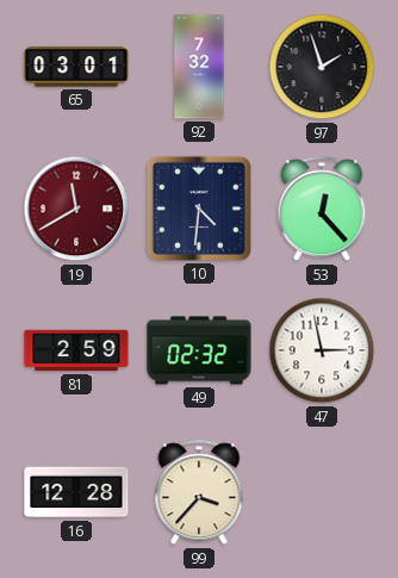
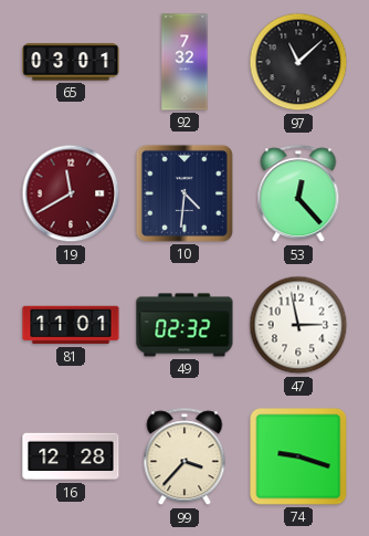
97: 1:57 -> 11:08
81: 2:59 -> 11:01
74: none -> 9:18
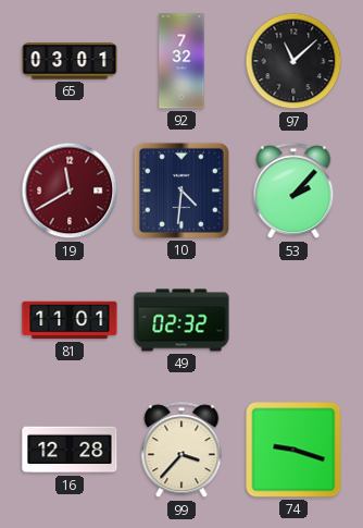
53: 12:23 -> 2:07
47: 2:58 -> none
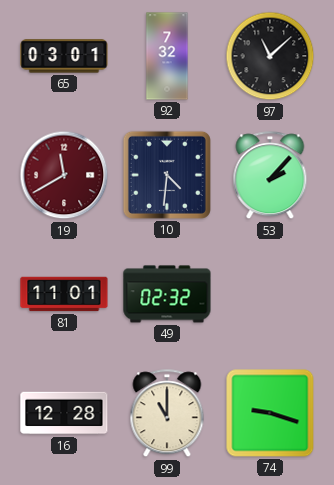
99: 3:37 -> 11:00
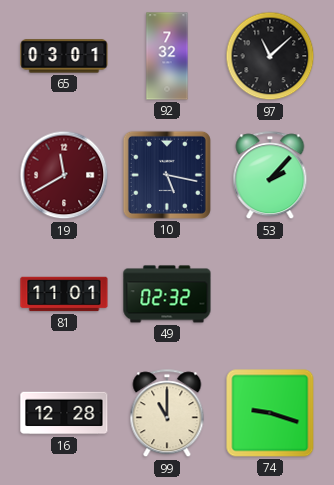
10: 4:31 -> 5:17
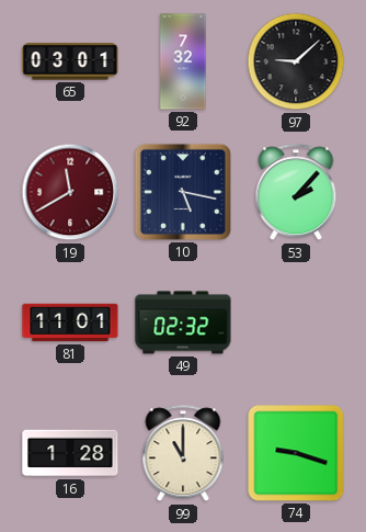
97: 11:08 -> 9:08
16: 12:28 -> 1:28
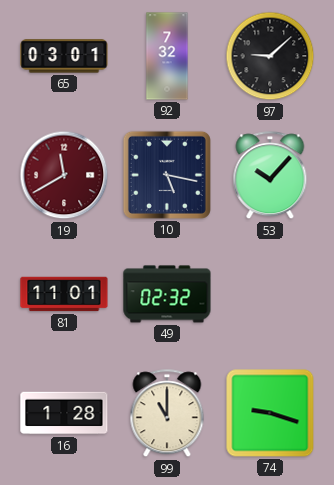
53: 2:07 -> 10:07
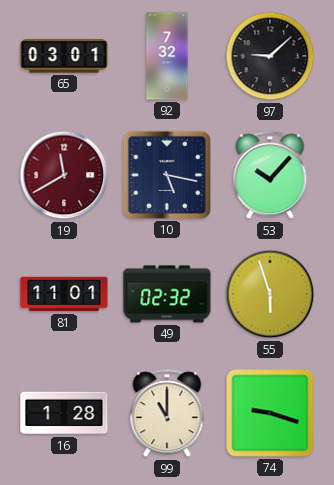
55: none -> 5:57
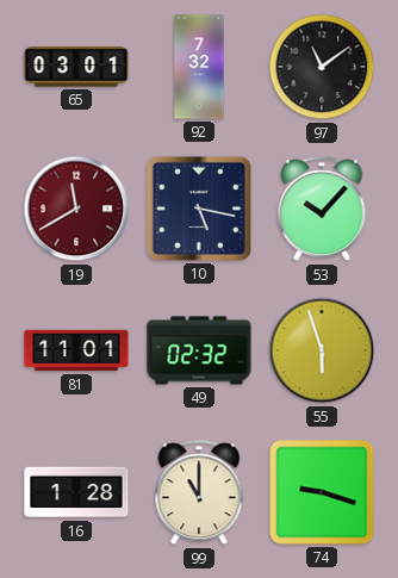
97: 9:08 -> 11:09
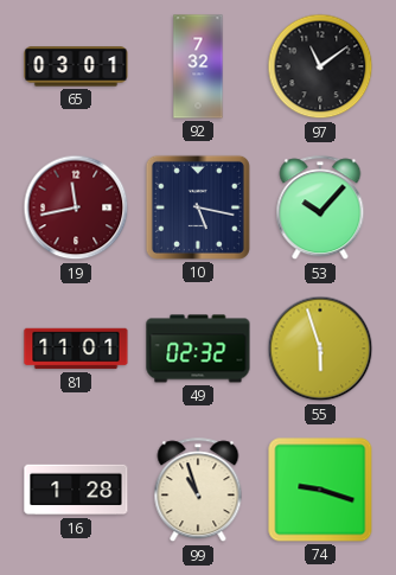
19: 11:40 -> 11:43
99: 11:00 -> 10:57
